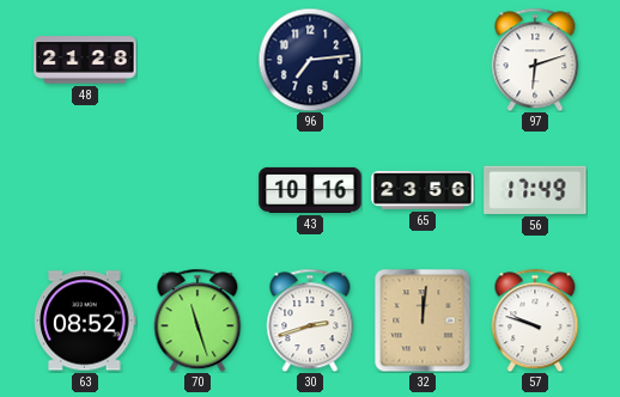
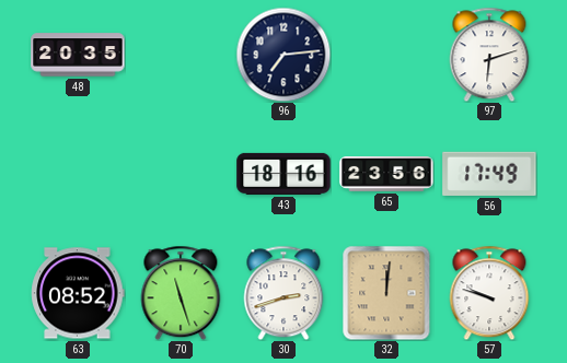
48: 21:28 -> 20:35
43: 10:16 -> 18:16
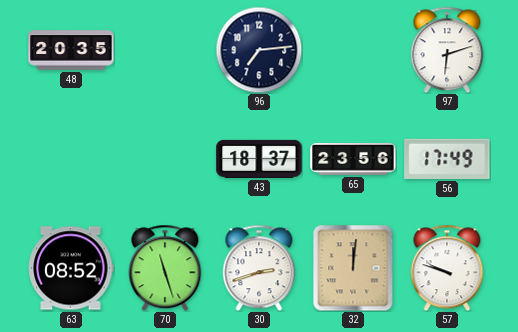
43: 18:16 -> 18:37
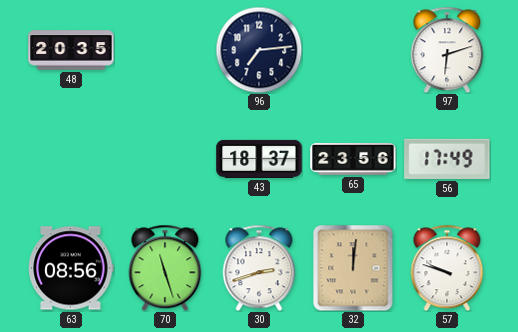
63: 08:52 -> 08:56
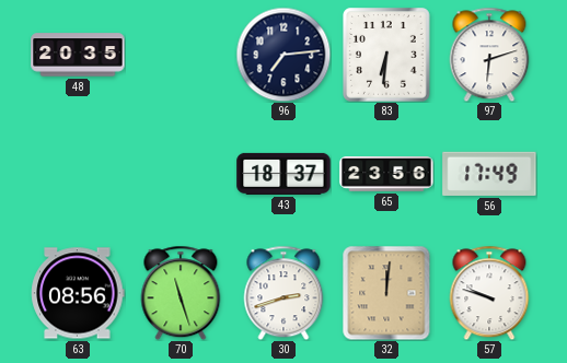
83: none -> 6:31
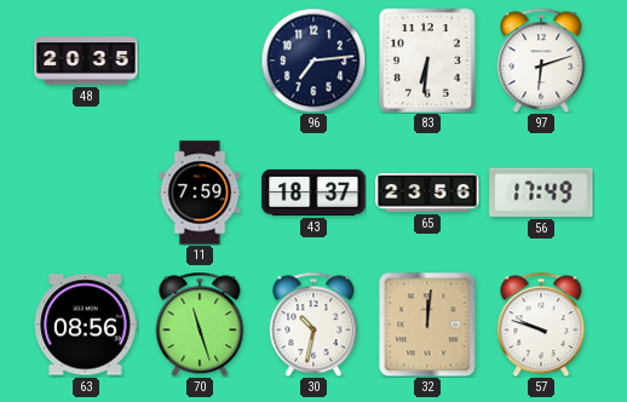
11: none -> 7:59
30: 2:42 -> 10:32
